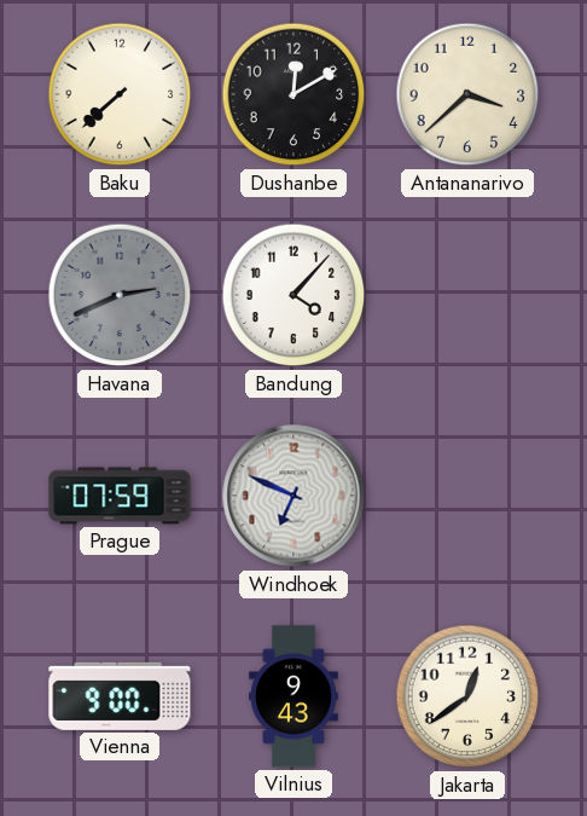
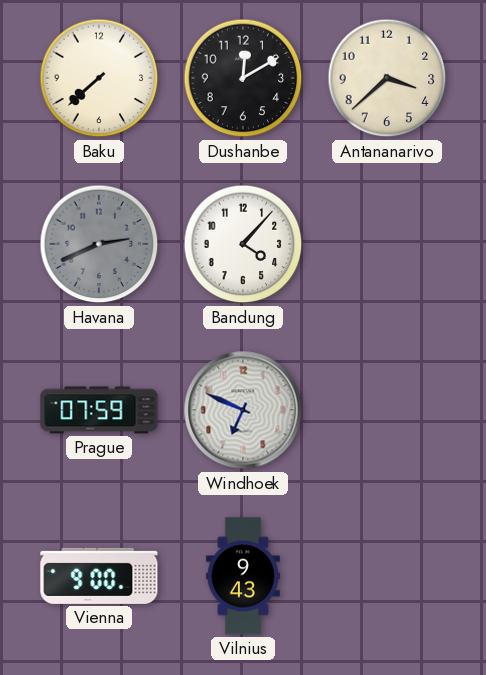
Jakarta: 12:39 -> none
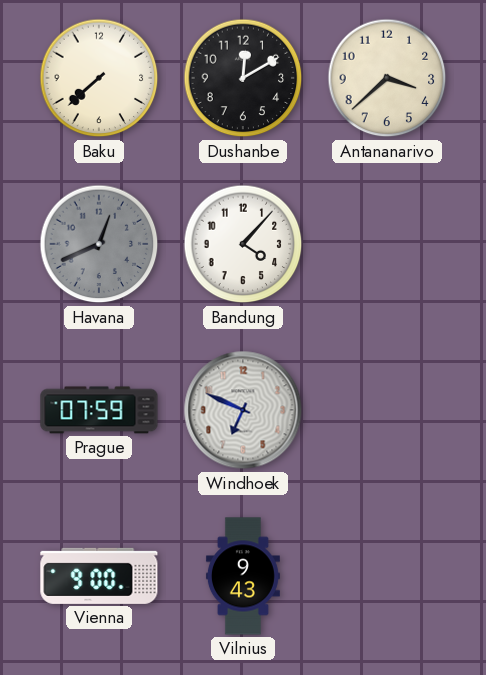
Havana: 2:41 -> 12:41
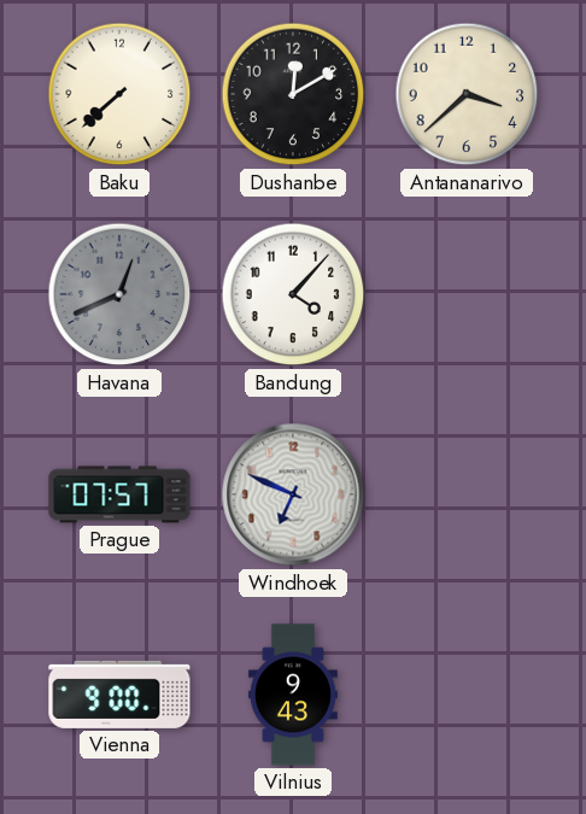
Prague: 07:59 -> 07:57
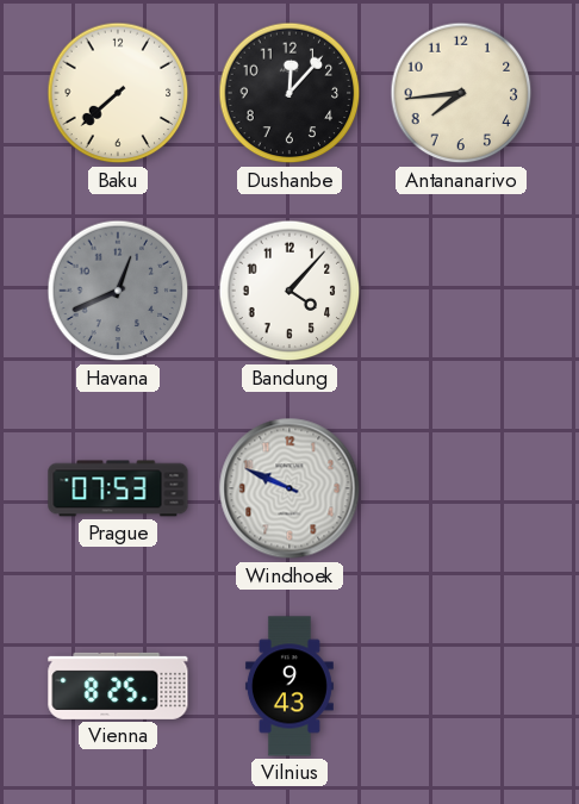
Dushanbe: 12:10 -> 12:07
Antananarivo: 3:38 -> 7:44
Prague: 07:57 -> 07:53
Windhoek: 6:49 -> 9:49
Vienna: 9:00 -> 8:25
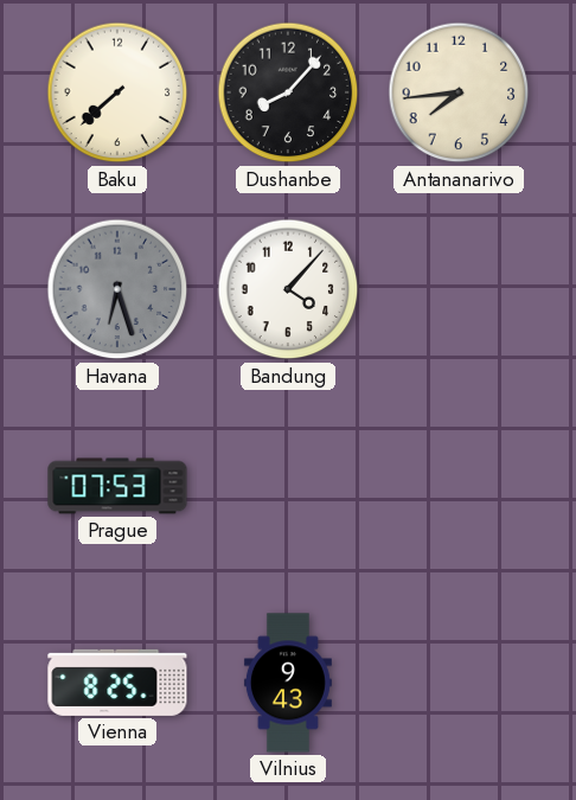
Dushanbe: 12:07 -> 8:07
Havana: 12:41 -> 6:27
Windhoek: 9:49 -> none
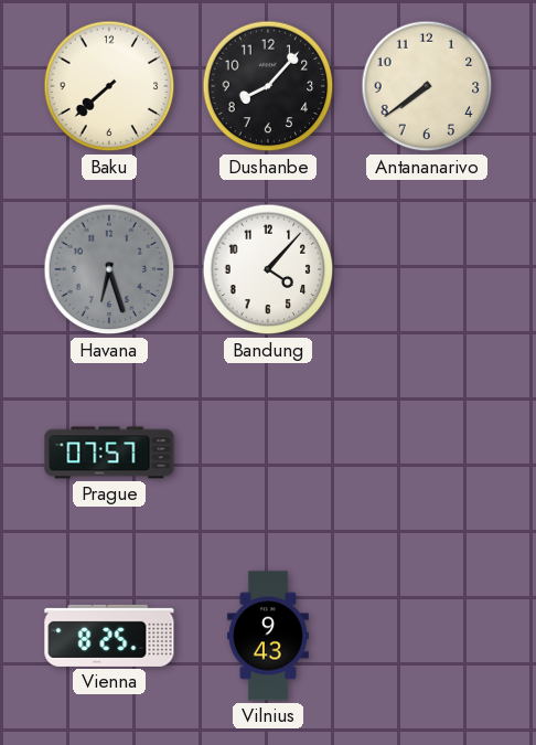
Antananarivo: 7:44 -> 7:39
Prague: 07:53 -> 07:57
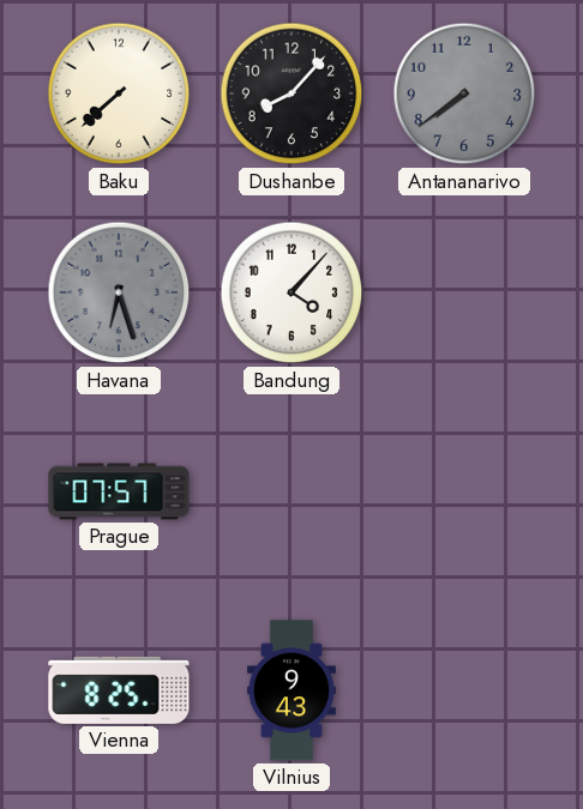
Antananarivo dial: cream -> grey
